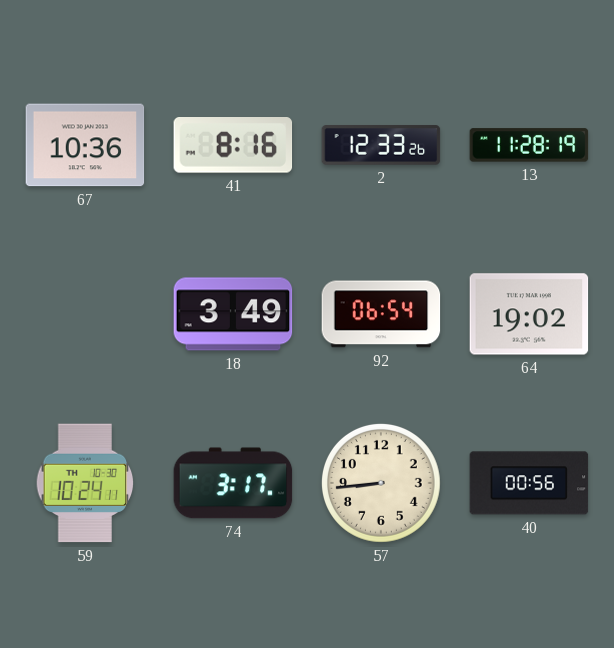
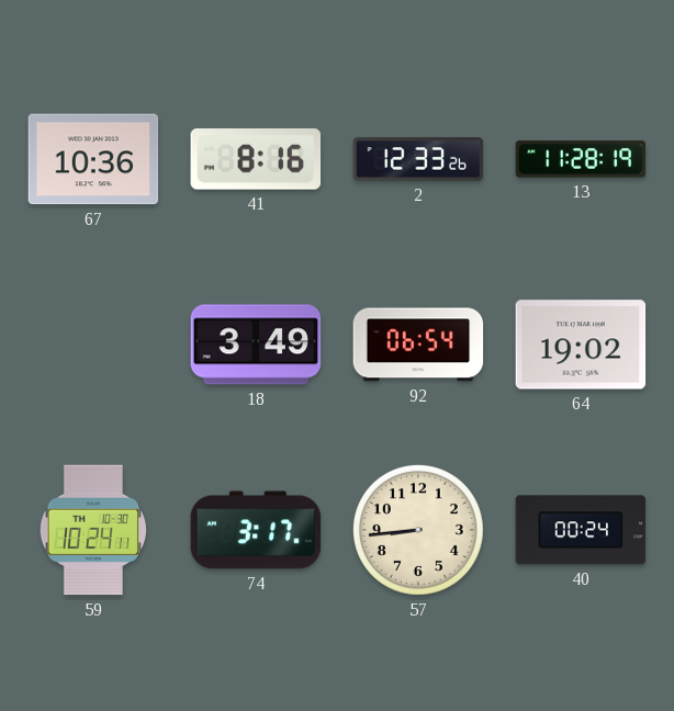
40: 00:56 -> 00:24
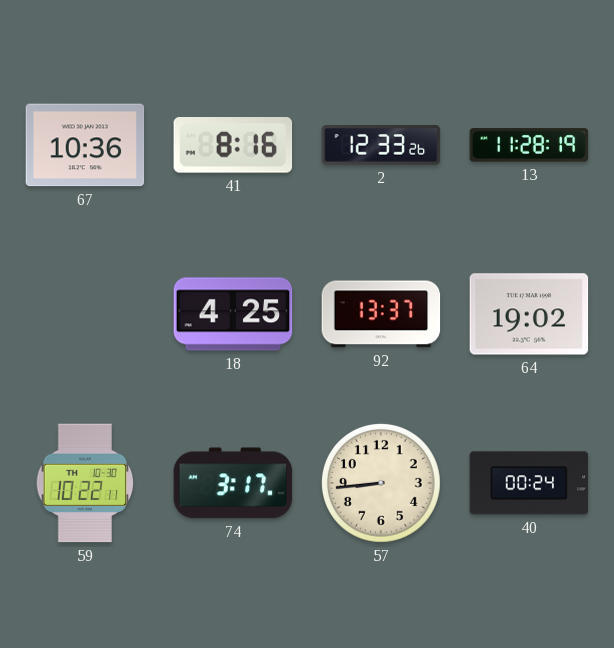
18: 3:49 -> 4:25
92: 06:54 -> 13:37
59: 10:24 -> 10:22
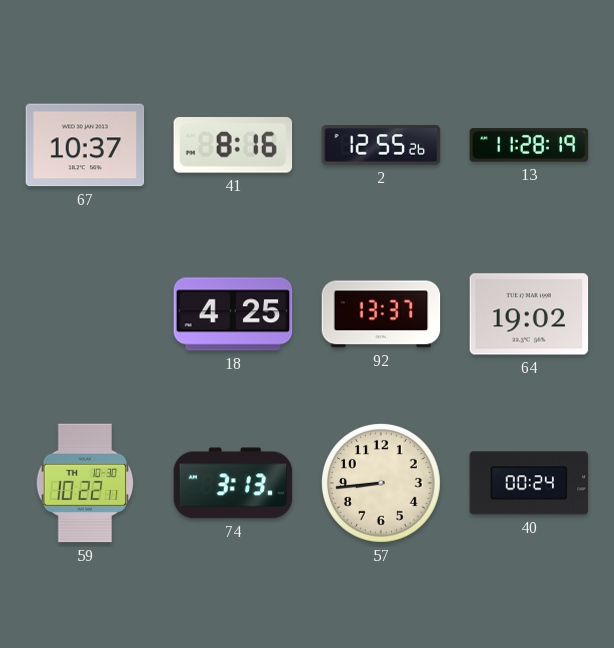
67: 10:36 -> 10:37
2: 12:33 -> 12:55
74: 3:17 -> 3:13
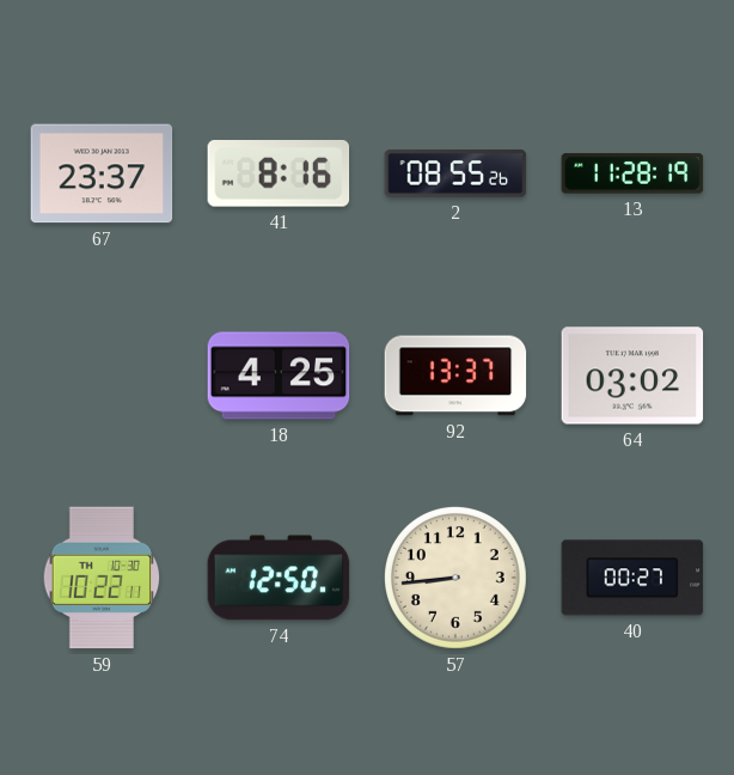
67: 10:37 -> 23:37
2: 12:55 -> 08:55
64: 19:02 -> 03:02
74: 3:13 -> 12:50
40: 00:24 -> 00:27
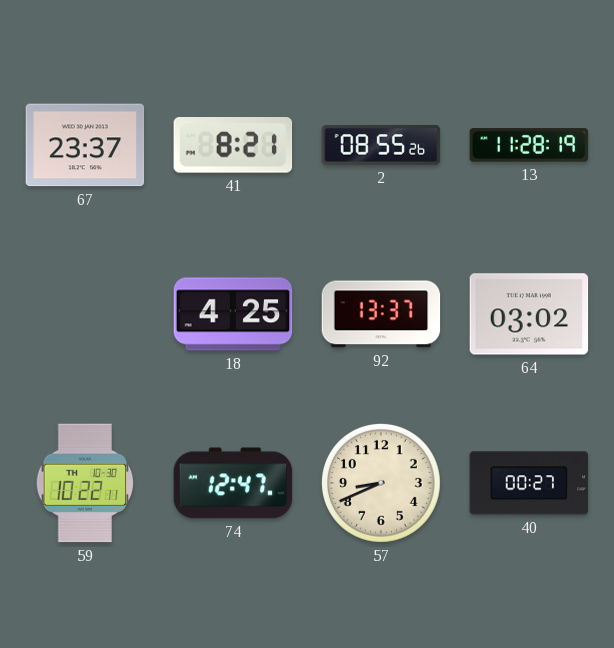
41: 8:16 -> 8:21
74: 12:50 -> 12:47
57: 8:44 -> 8:41
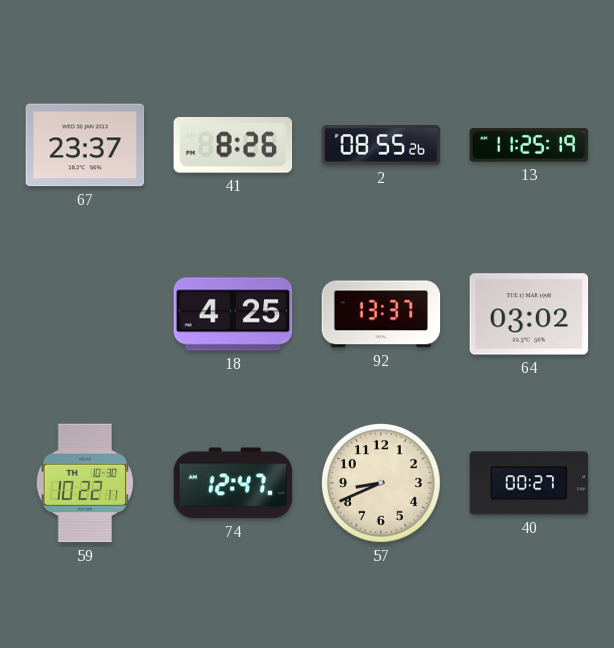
41: 8:21 -> 8:26
13: 11:28 -> 11:25
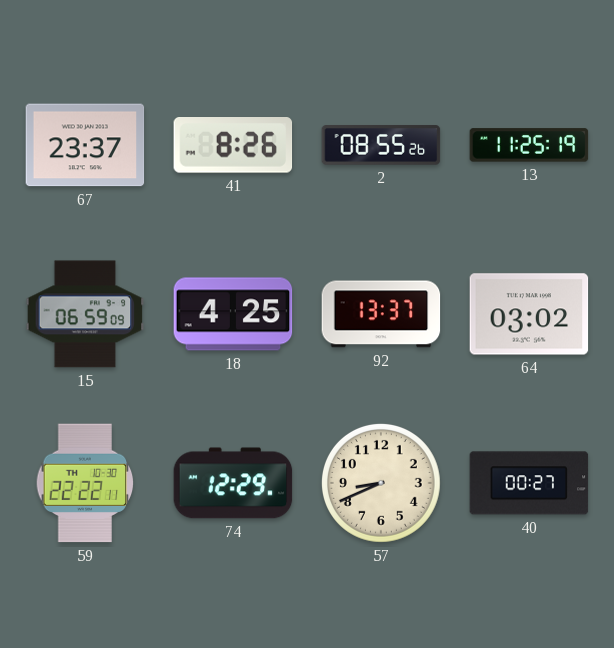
15: none -> 06:59
59: 10:22 -> 22:22
74: 12:47 -> 12:29
